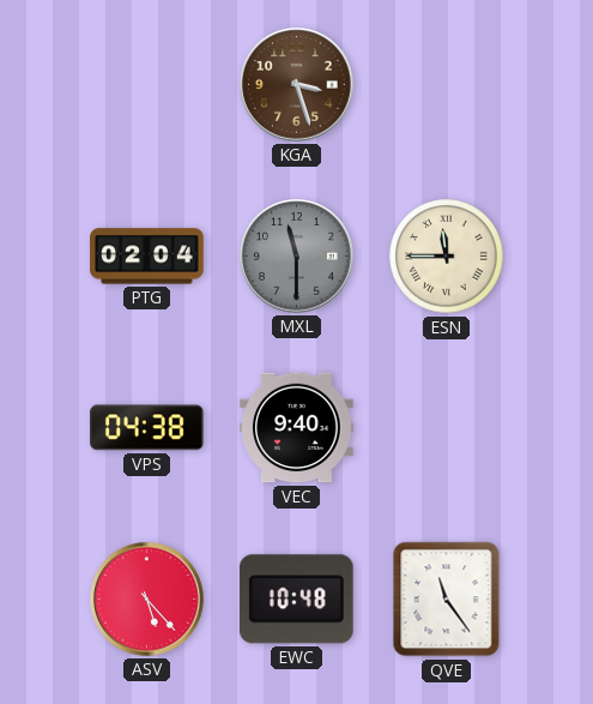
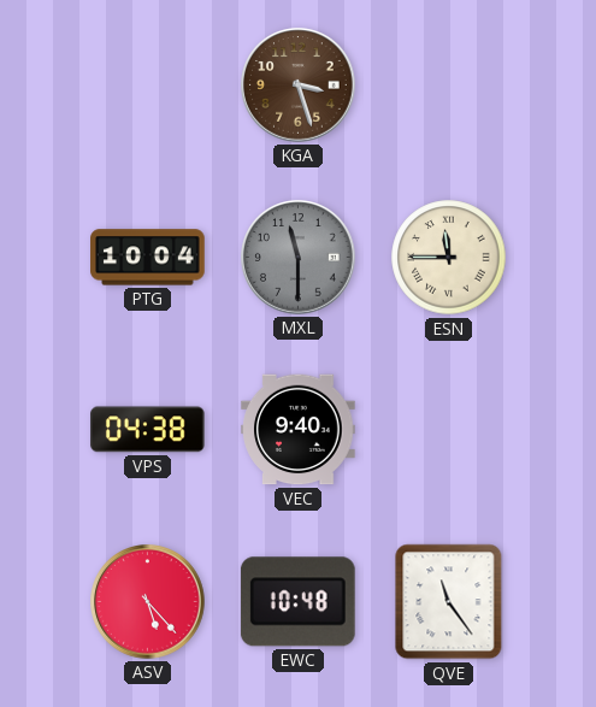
PTG: 02:04 -> 10:04
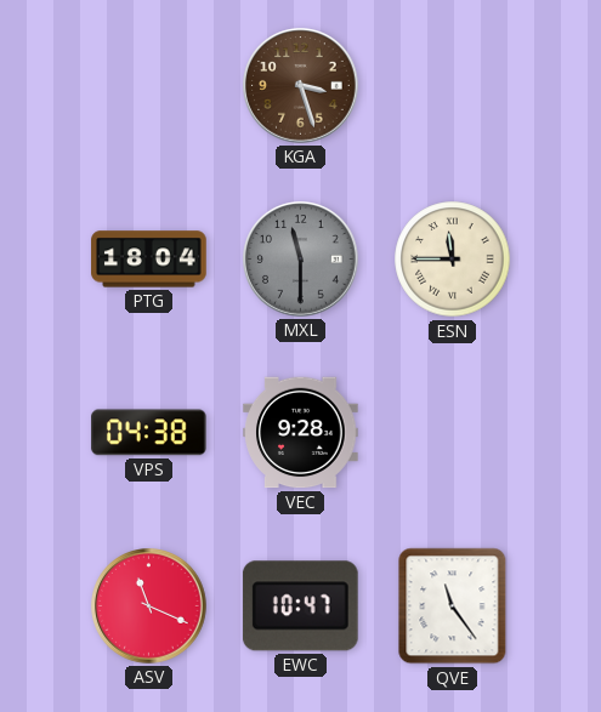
PTG: 10:04 -> 18:04
VEC: 9:40 -> 9:28
ASV: 5:23 -> 11:19
EWC: 10:48 -> 10:47
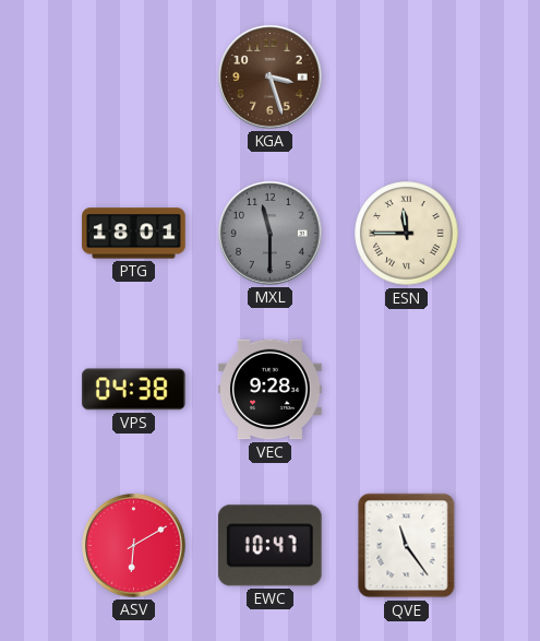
PTG: 18:04 -> 18:01
ASV: 11:19 -> 6:10
